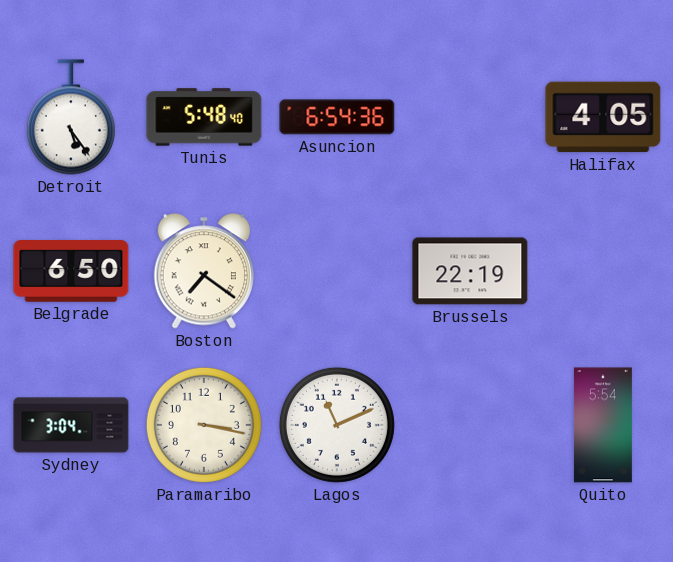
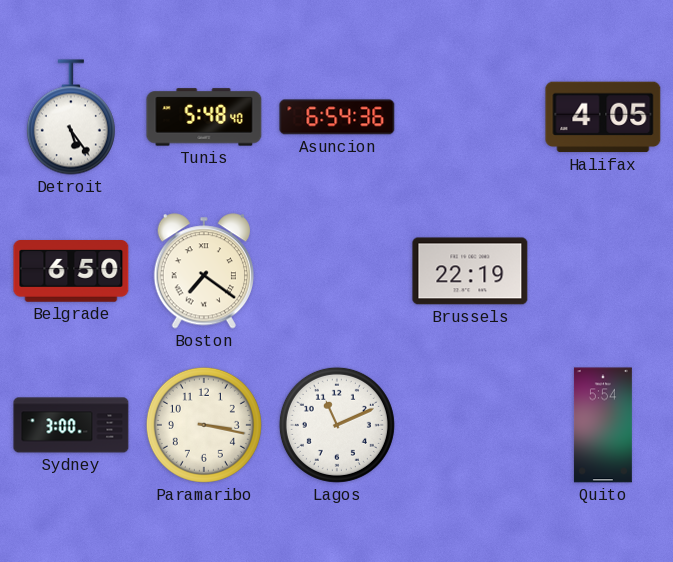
Sydney: 3:04 -> 3:00
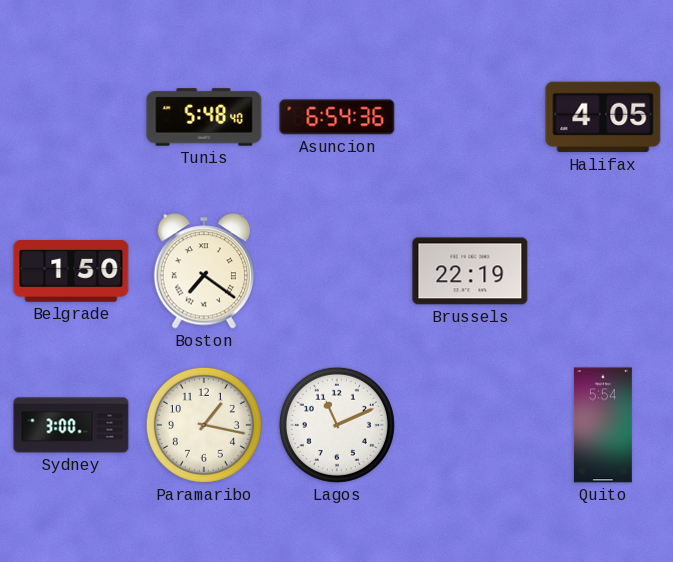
Detroit: 5:24 -> none
Belgrade: 6:50 -> 1:50
Paramaribo: 3:17 -> 1:17
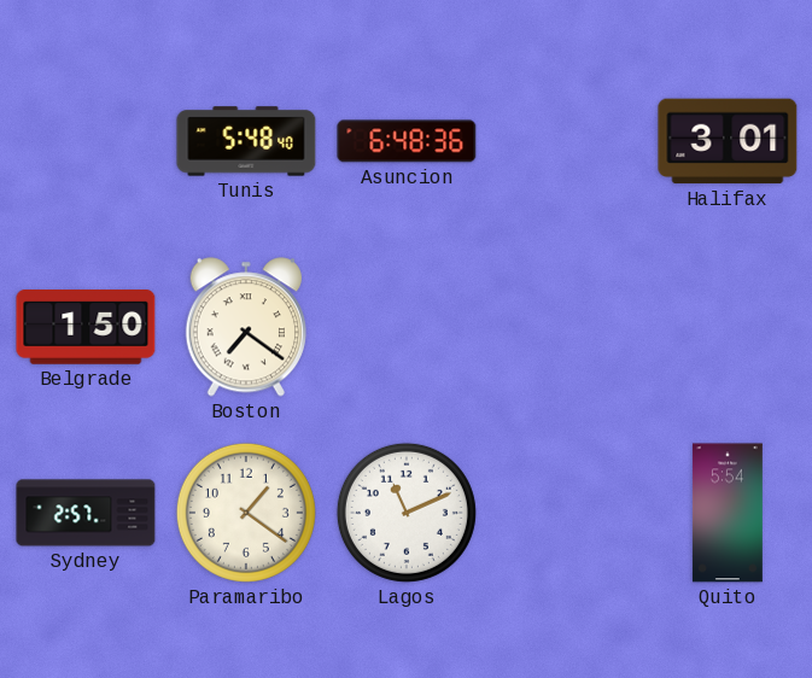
Asuncion: 6:54 -> 6:48
Halifax: 4:05 -> 3:01
Brussels: 22:19 -> none
Sydney: 3:00 -> 2:57
Paramaribo: 1:17 -> 1:21
